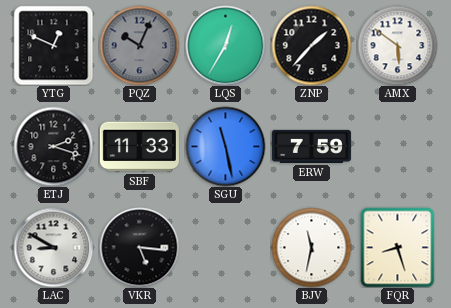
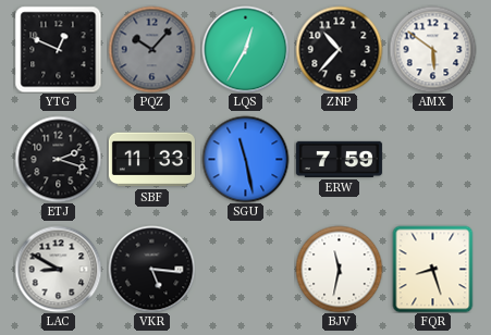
PQZ: 10:04 -> 10:07
ZNP: 1:37 -> 10:37
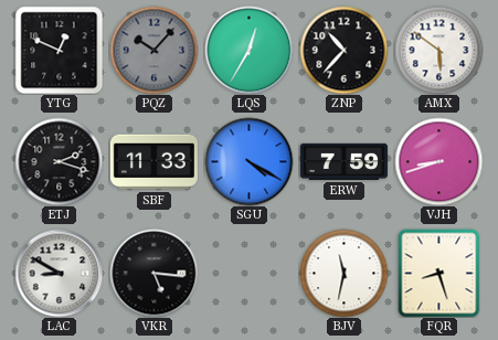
SGU: 11:28 -> 4:20
VJH: none -> 8:42
